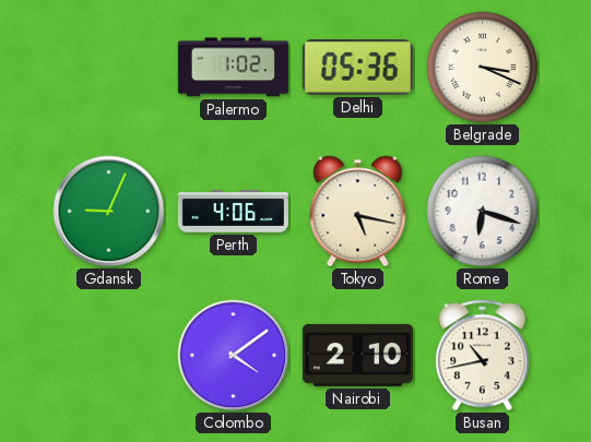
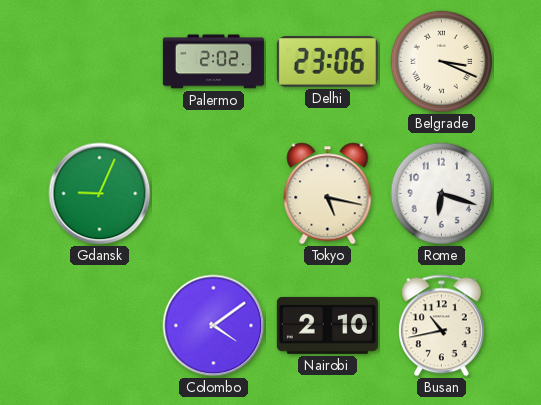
Palermo: 1:02 -> 2:02
Delhi: 05:36 -> 23:06
Perth: 4:06 -> none
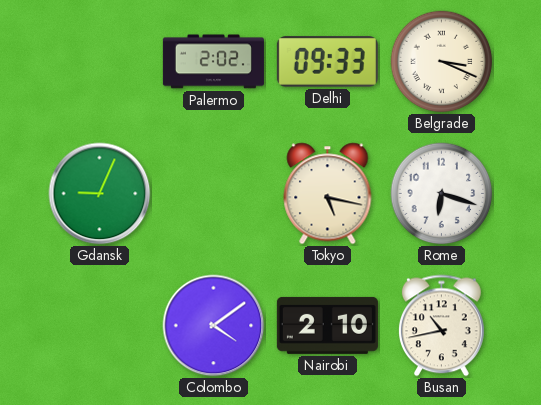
Delhi: 23:06 -> 09:33
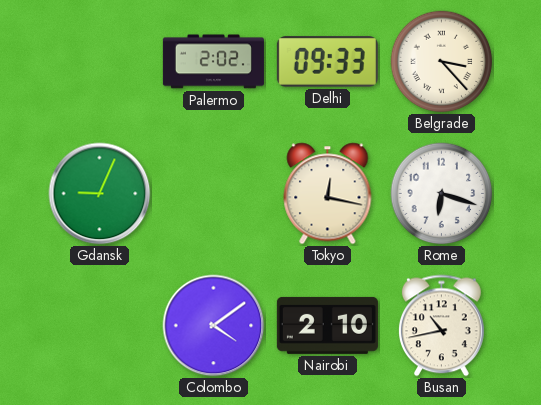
Belgrade: 3:19 -> 3:23
Tokyo: 5:17 -> 12:17
